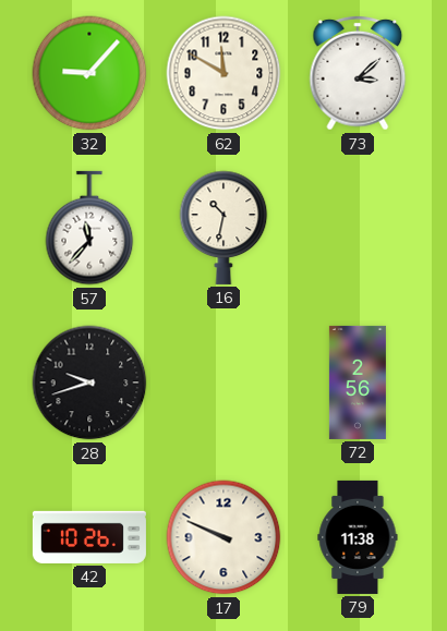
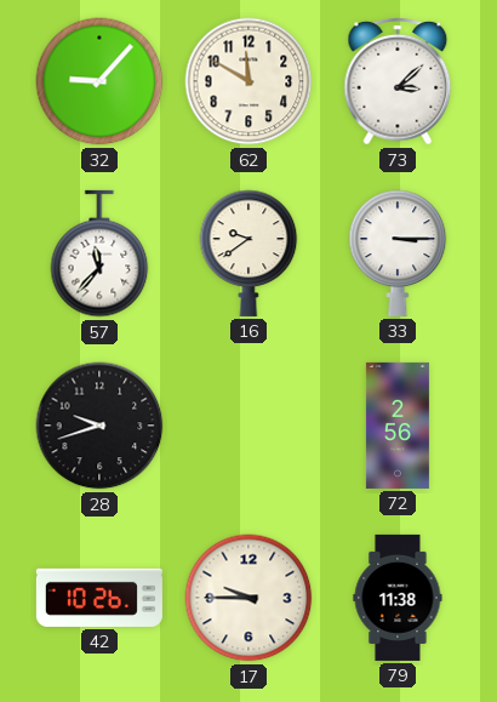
16: 10:32 -> 9:39
33: none -> 3:15
17: 9:49 -> 9:45
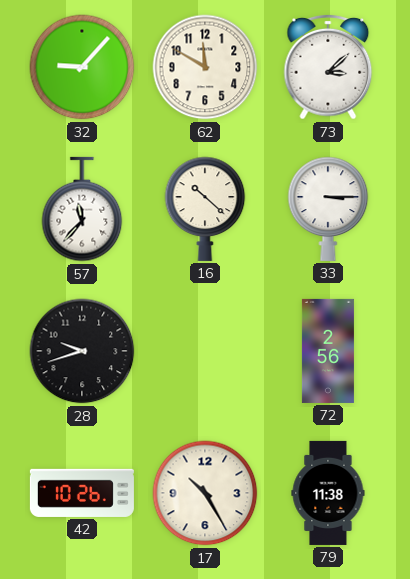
16: 9:39 -> 10:22
17: 9:45 -> 10:25
